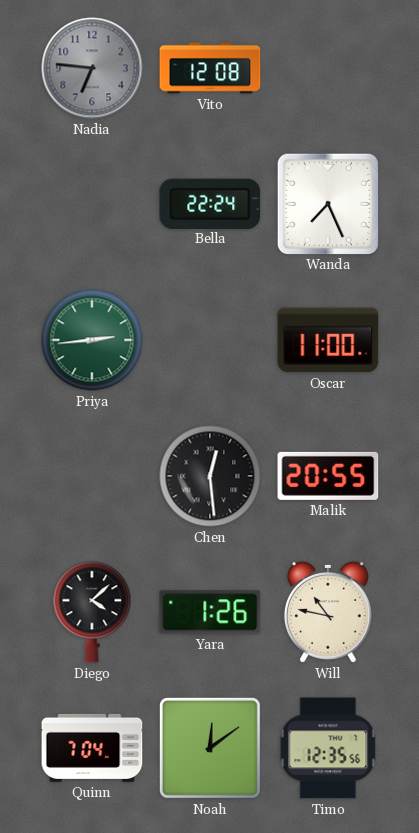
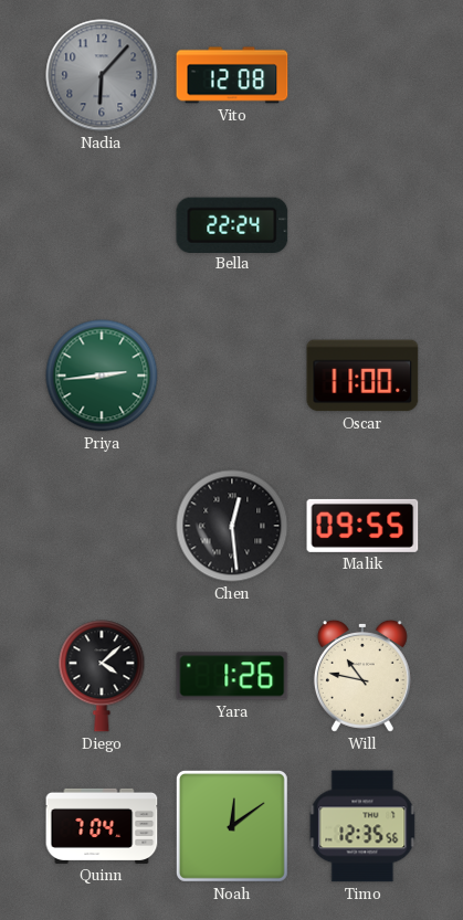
Nadia: 6:46 -> 6:07
Wanda: 7:26 -> none
Malik: 20:55 -> 09:55
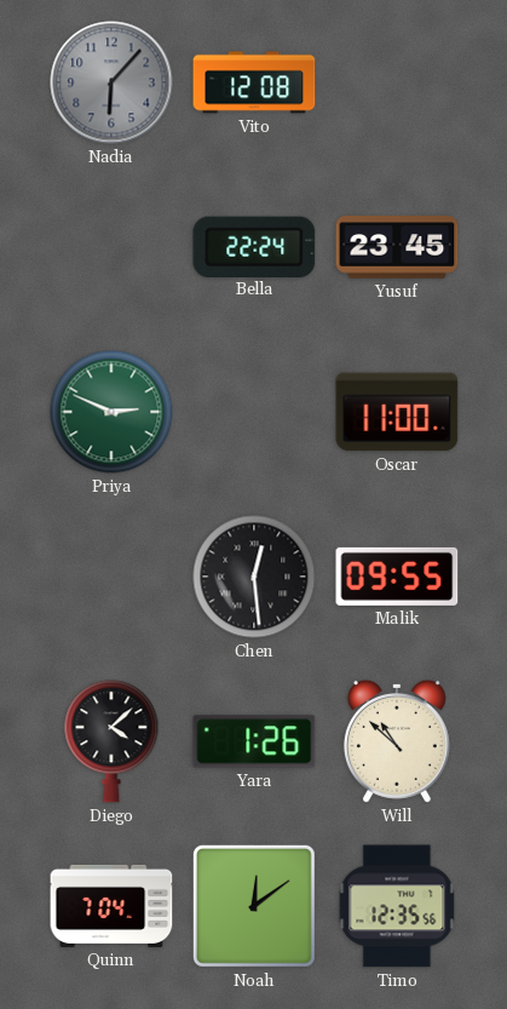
Yusuf: none -> 23:45
Priya: 2:44 -> 2:49
Will: 10:47 -> 10:52
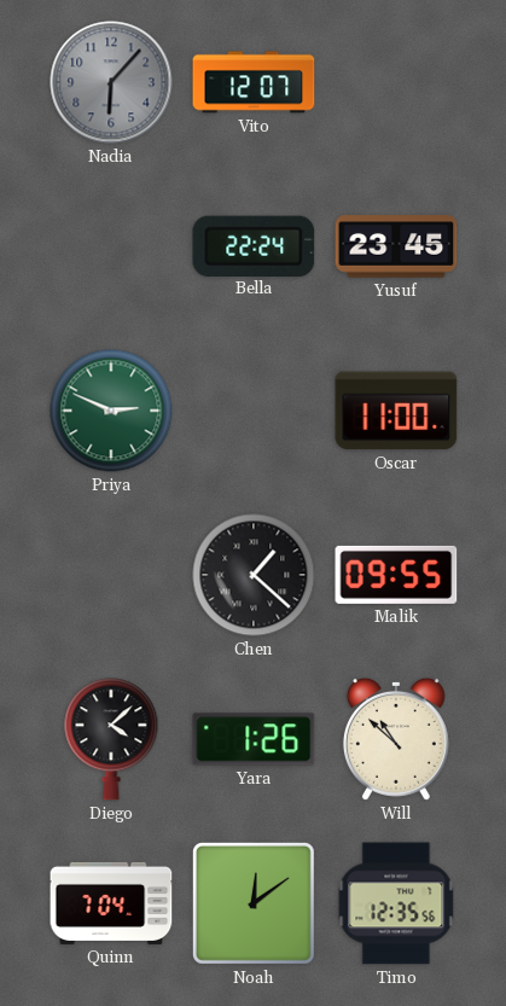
Vito: 12:08 -> 12:07
Chen: 12:29 -> 1:22
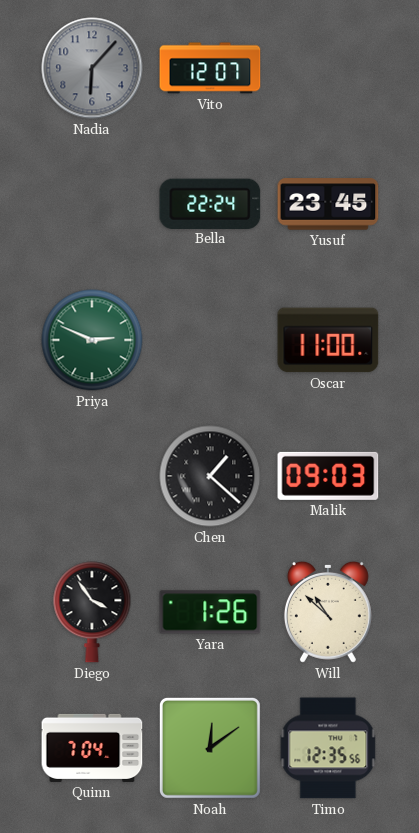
Malik: 09:55 -> 09:03
Diego: 4:08 -> 3:54
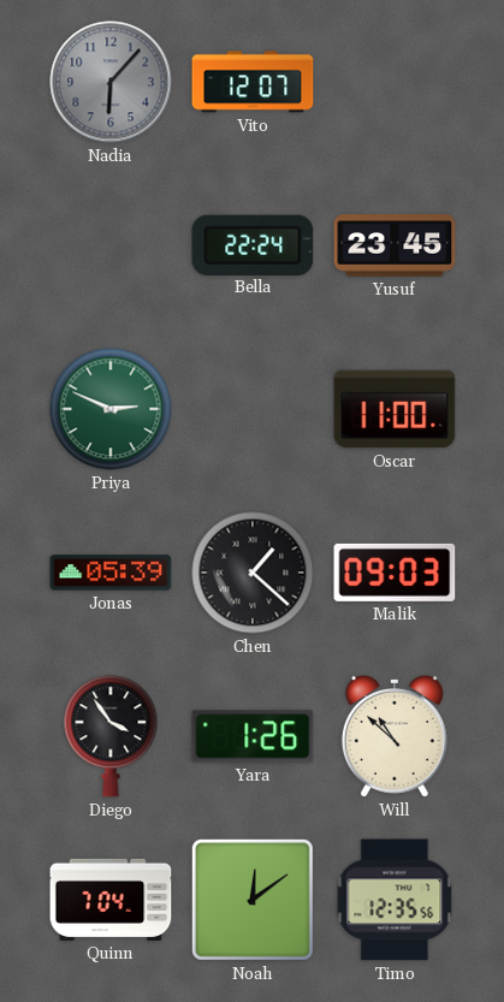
Jonas: none -> 05:39
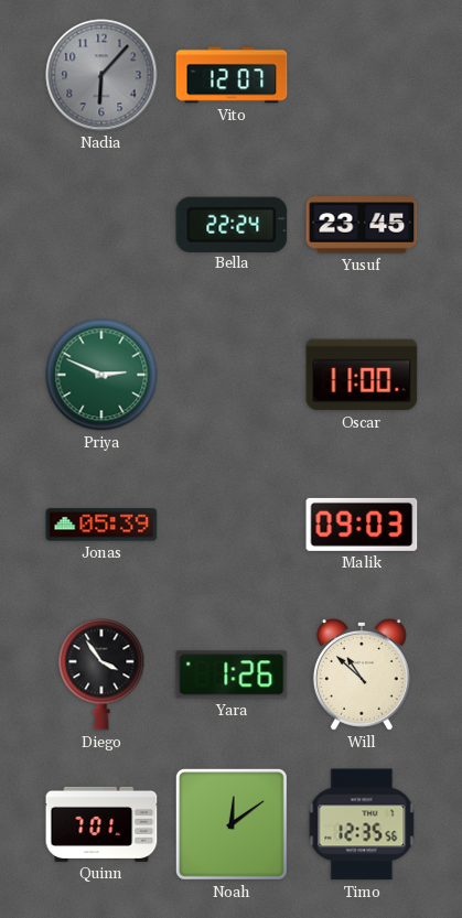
Chen: 1:22 -> none
Quinn: 7:04 -> 7:01
